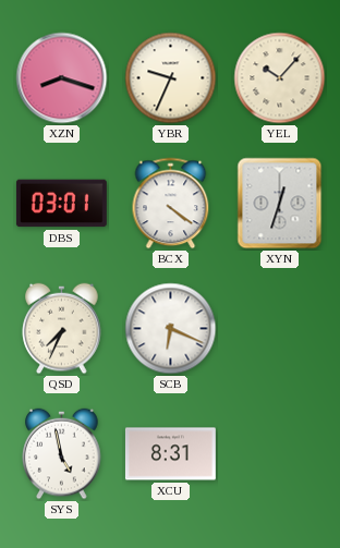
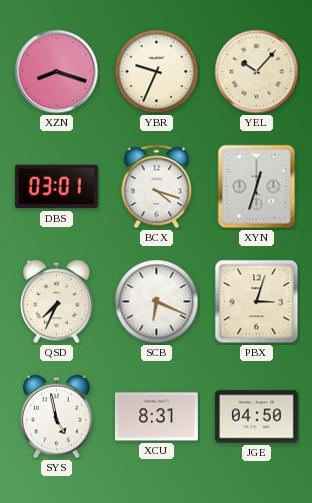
BCX: 4:21 -> 4:18
PBX: none -> 3:03
JGE: none -> 04:50
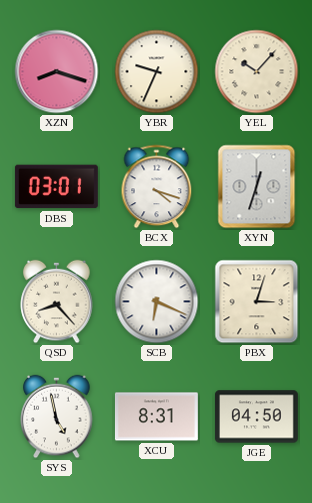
QSD: 7:34 -> 8:23
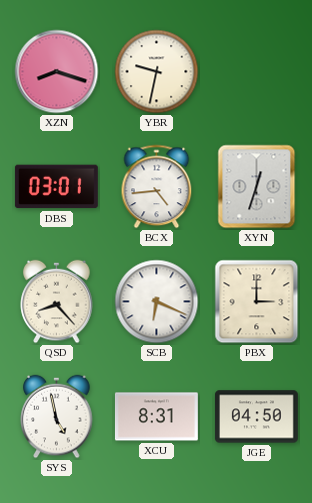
YBR: 9:34 -> 9:32
YEL: 10:07 -> none
BCX: 4:18 -> 4:44
PBX: 3:03 -> 3:00
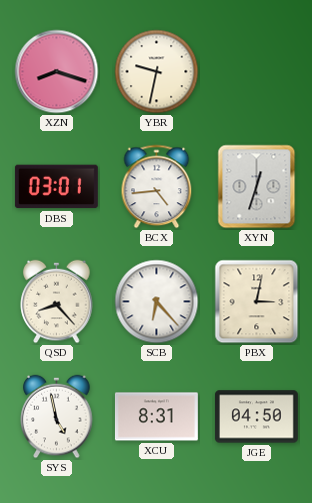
SCB: 6:19 -> 6:23
PBX: 3:00 -> 3:02
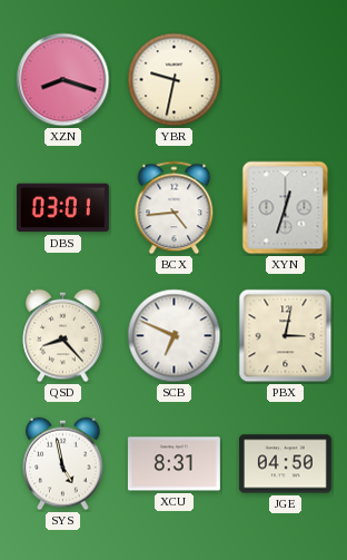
SCB: 6:23 -> 6:49
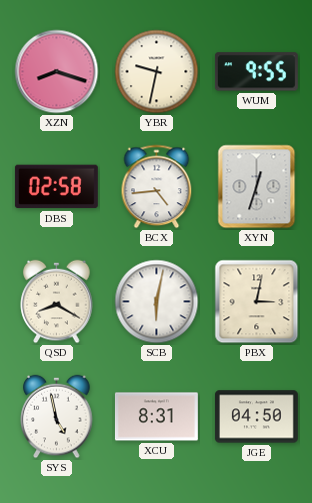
WUM: none -> 9:55
DBS: 03:01 -> 02:58
QSD: 8:23 -> 8:20
SCB: 6:49 -> 6:02
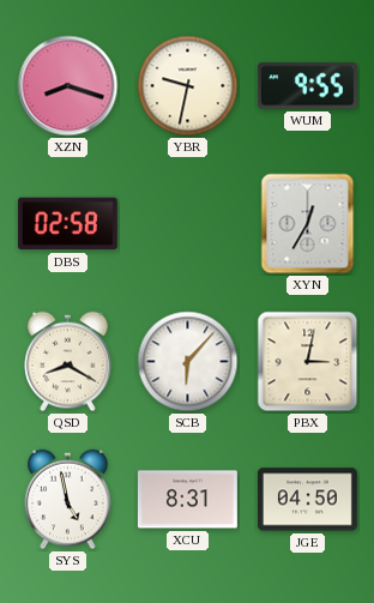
BCX: 4:44 -> none
XYN: 12:33 -> 12:35
SCB: 6:02 -> 6:07
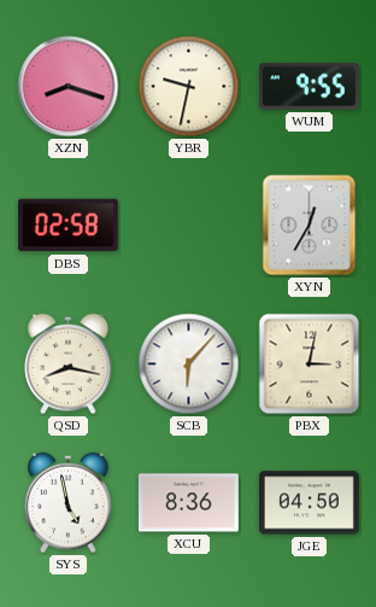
QSD: 8:20 -> 8:17
XCU: 8:31 -> 8:36
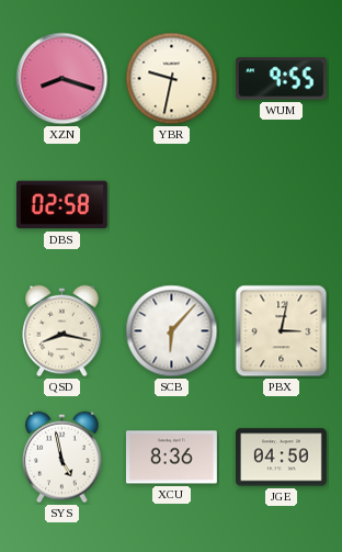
XYN: 12:35 -> none
